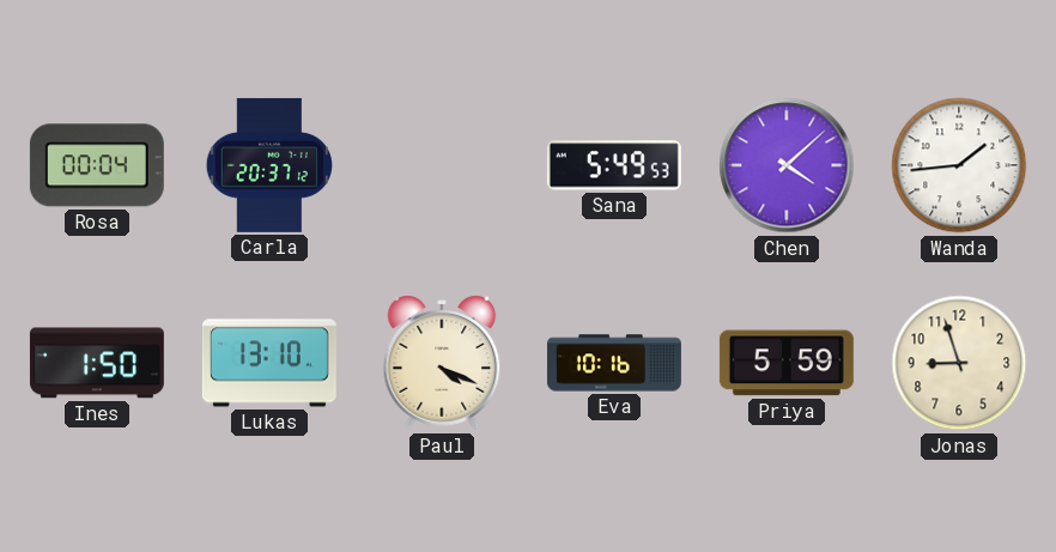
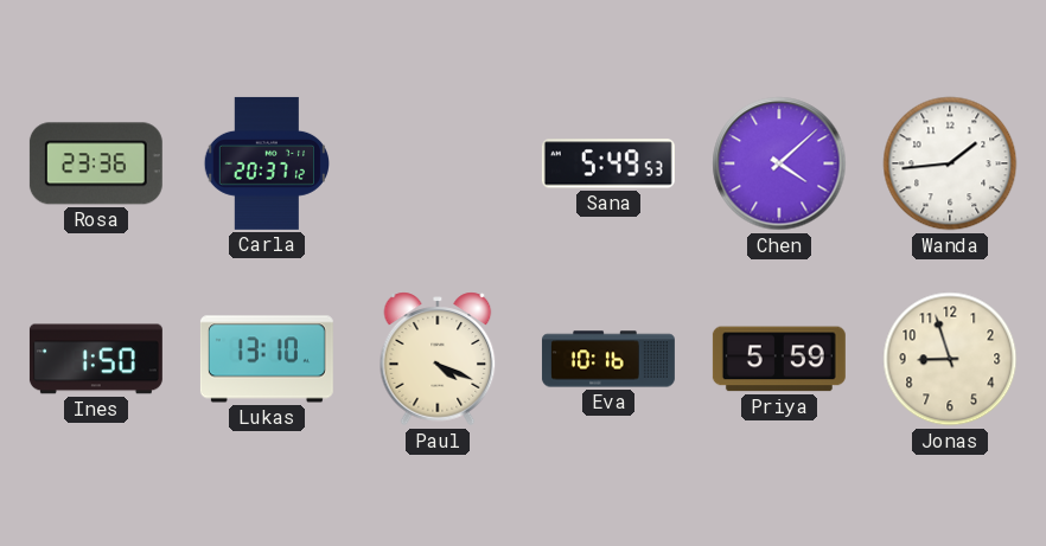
Rosa: 00:04 -> 23:36
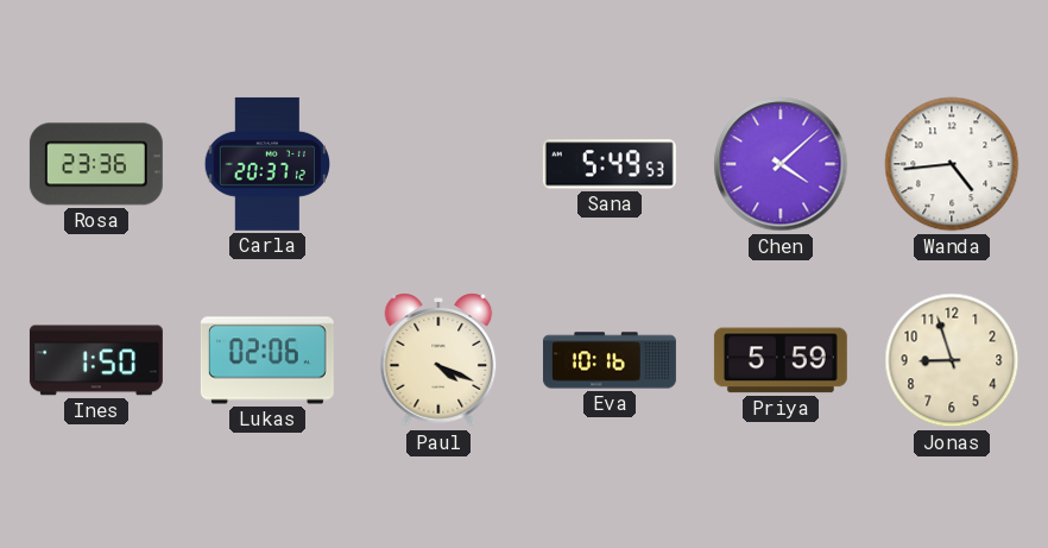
Wanda: 1:44 -> 4:44
Lukas: 13:10 -> 02:06
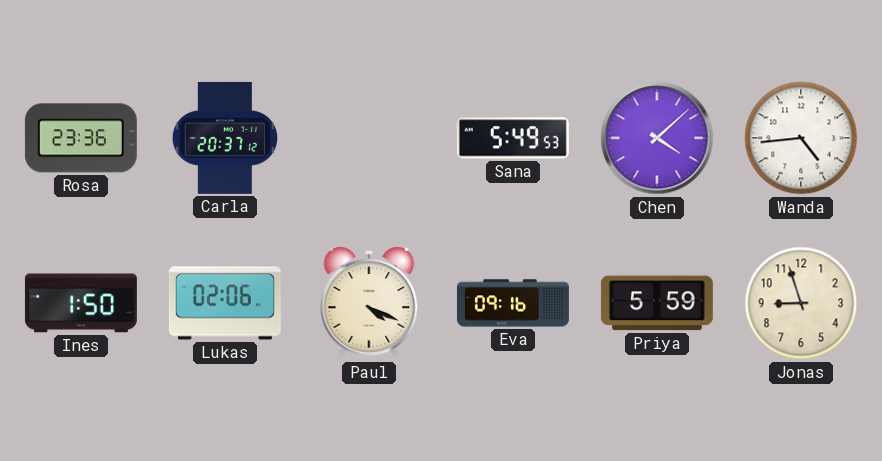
Eva: 10:16 -> 09:16
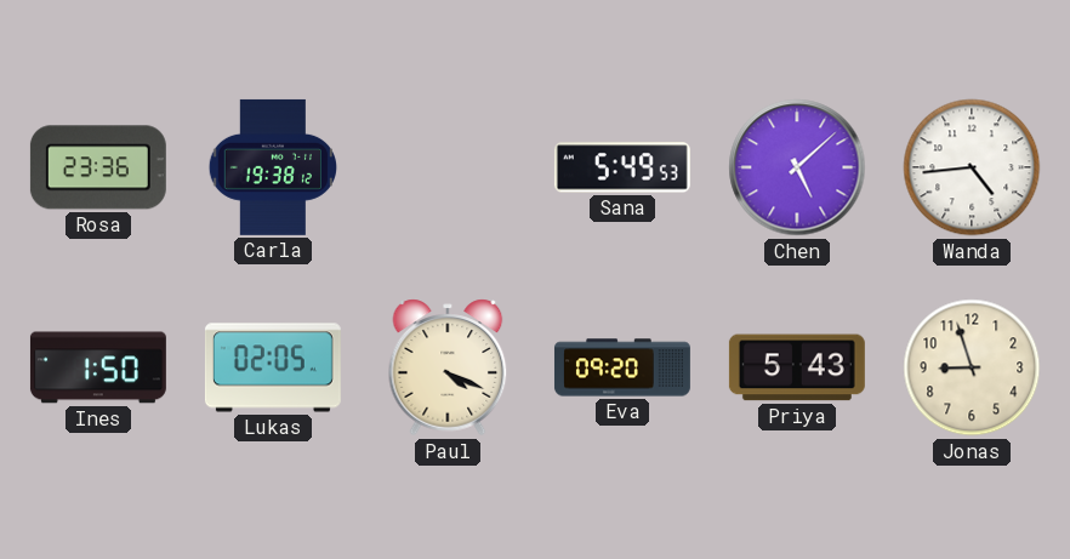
Carla: 20:37 -> 19:38
Chen: 4:08 -> 5:08
Lukas: 02:06 -> 02:05
Eva: 09:16 -> 09:20
Priya: 5:59 -> 5:43
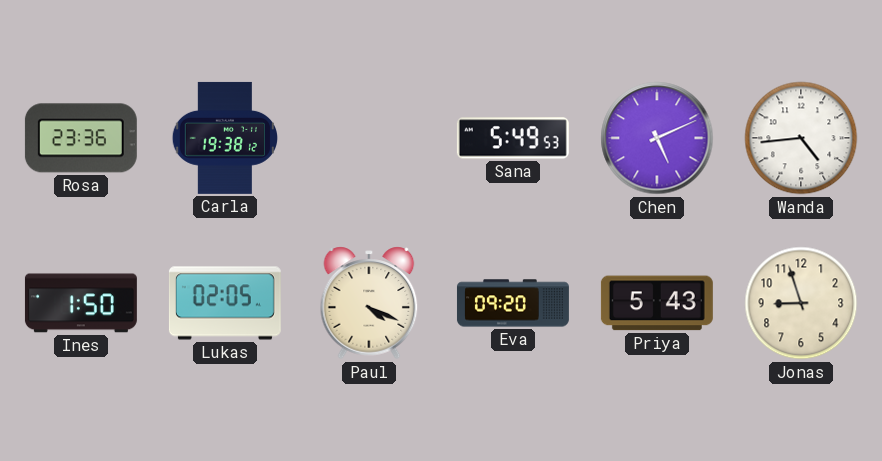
Chen: 5:08 -> 5:11
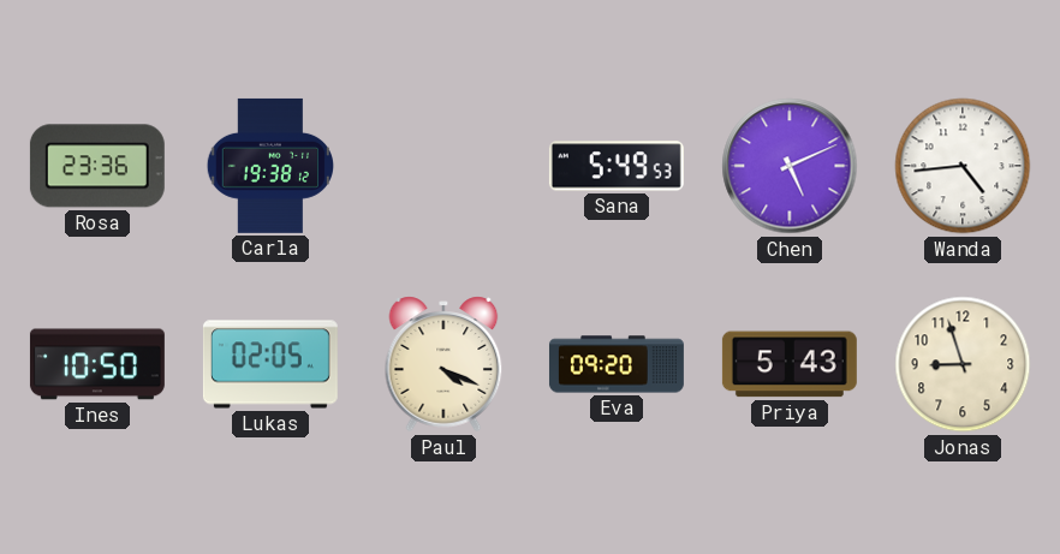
Ines: 1:50 -> 10:50
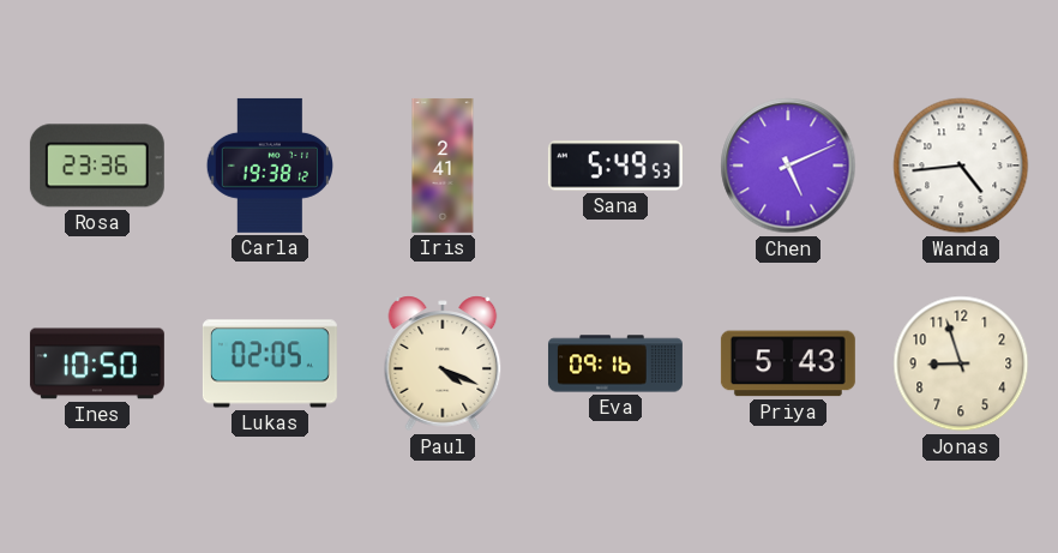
Iris: none -> 2:41
Eva: 09:20 -> 09:16
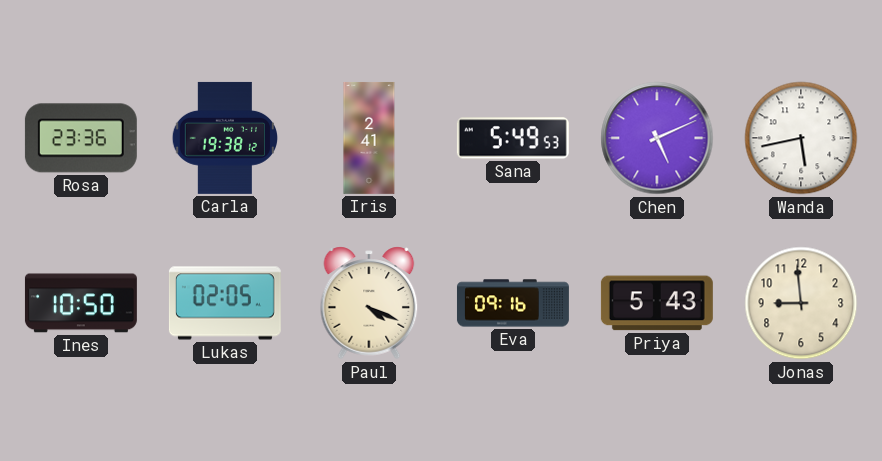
Wanda: 4:44 -> 5:43
Jonas: 8:57 -> 8:59
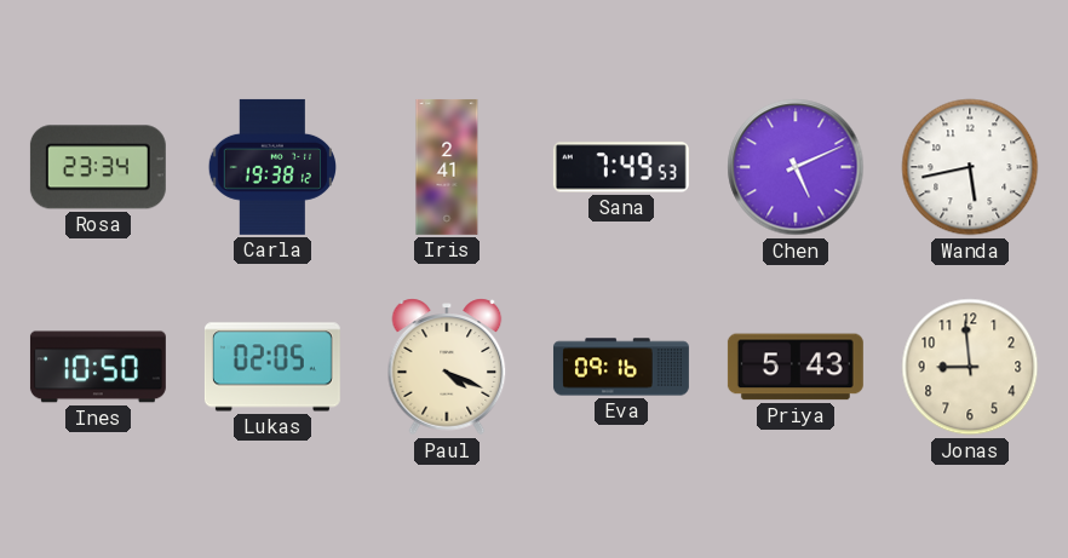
Rosa: 23:36 -> 23:34
Sana: 5:49 -> 7:49
